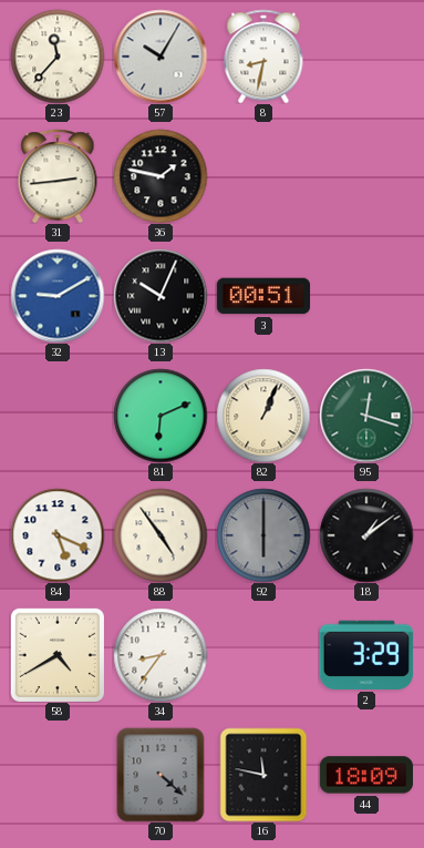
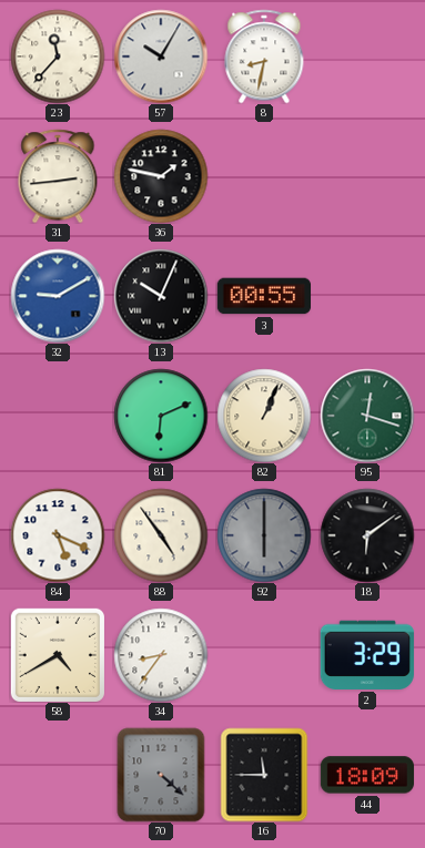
3: 00:51 -> 00:55
18: 1:09 -> 6:09
16: 11:47 -> 11:45
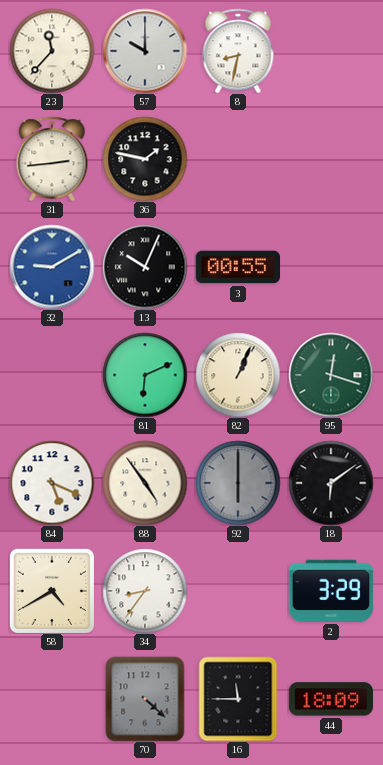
57: 10:05 -> 10:00
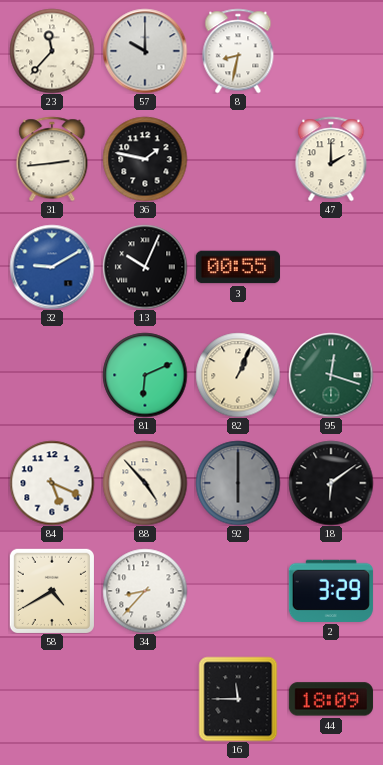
47: none -> 2:00
88: 4:54 -> 4:53
34: 8:36 -> 8:37
70: 4:22 -> none
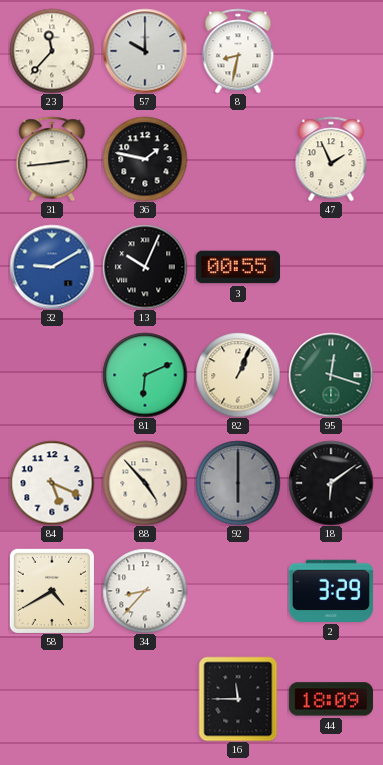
47: 2:00 -> 1:56
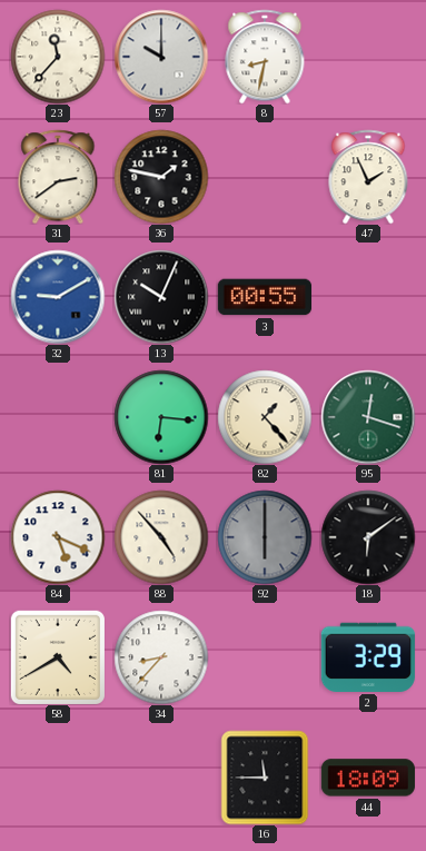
31: 2:44 -> 2:39
81: 6:11 -> 6:16
82: 1:04 -> 1:23
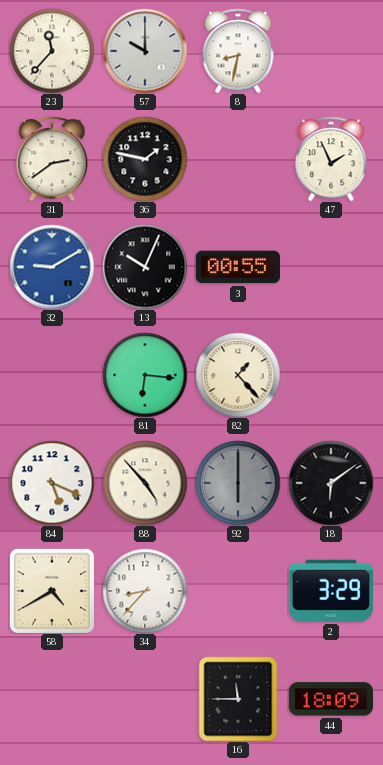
95: 12:18 -> none
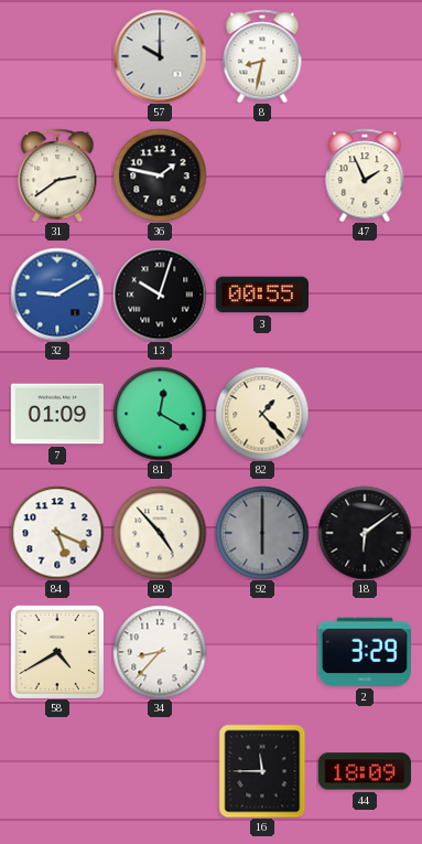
23: 11:37 -> none
13: 10:04 -> 10:03
7: none -> 01:09
81: 6:16 -> 12:20
